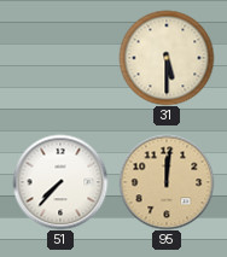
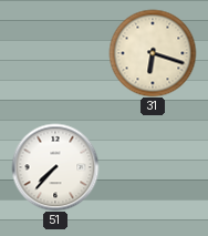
31: 5:30 -> 6:18
95: 12:01 -> none
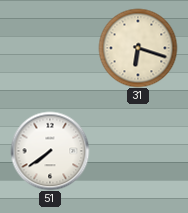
51: 7:37 -> 7:39
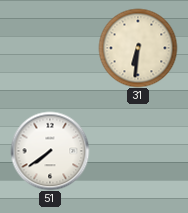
31: 6:18 -> 6:31
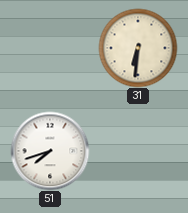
51: 7:39 -> 7:42
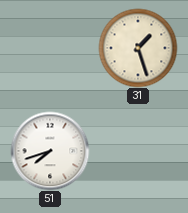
31: 6:31 -> 1:27
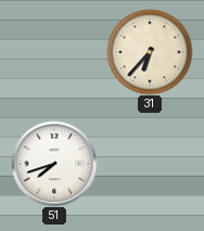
31: 1:27 -> 6:37
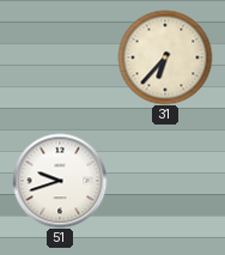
51: 7:42 -> 9:42
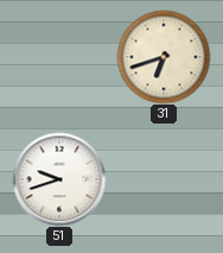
31: 6:37 -> 6:42
